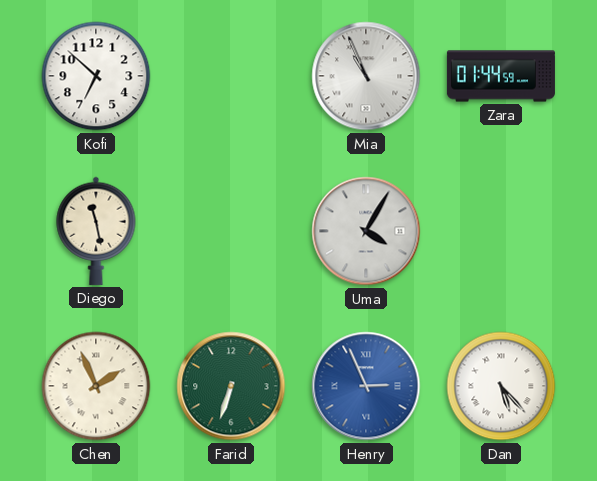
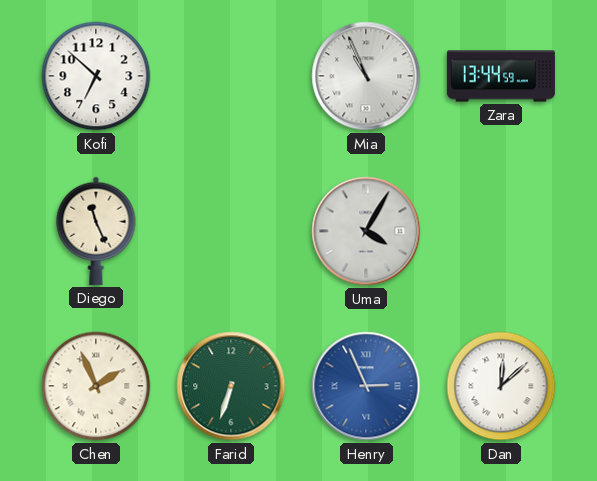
Zara: 01:44 -> 13:44
Diego: 11:28 -> 11:26
Dan: 5:23 -> 12:08
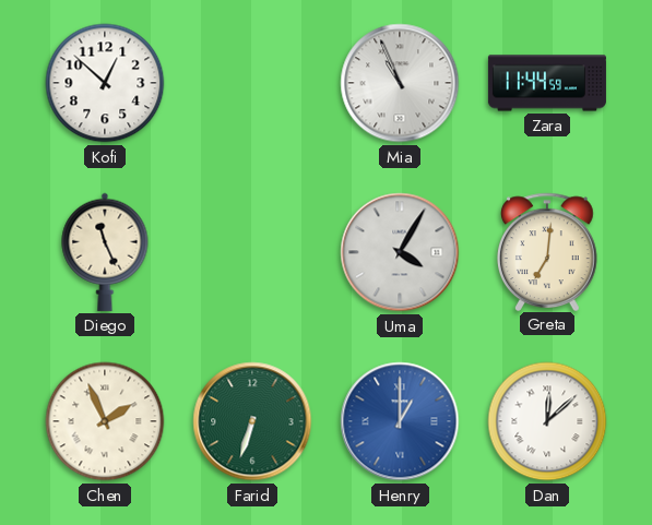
Kofi: 6:52 -> 12:52
Zara: 13:44 -> 11:44
Greta: none -> 7:01
Henry: 2:56 -> 1:00
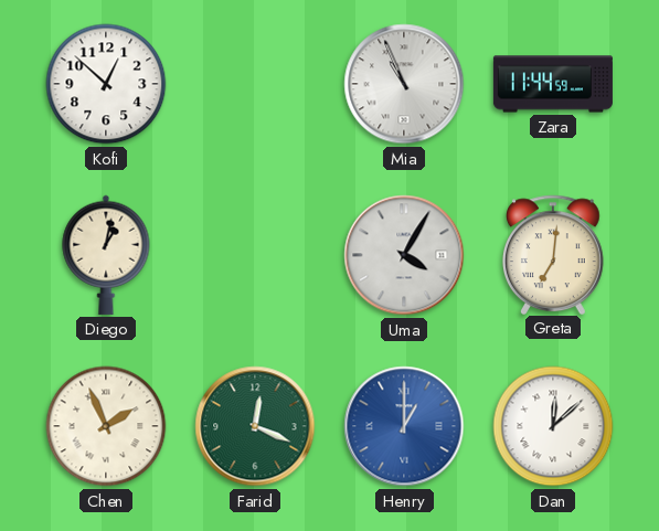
Diego: 11:26 -> 1:02
Farid: 6:33 -> 12:19
